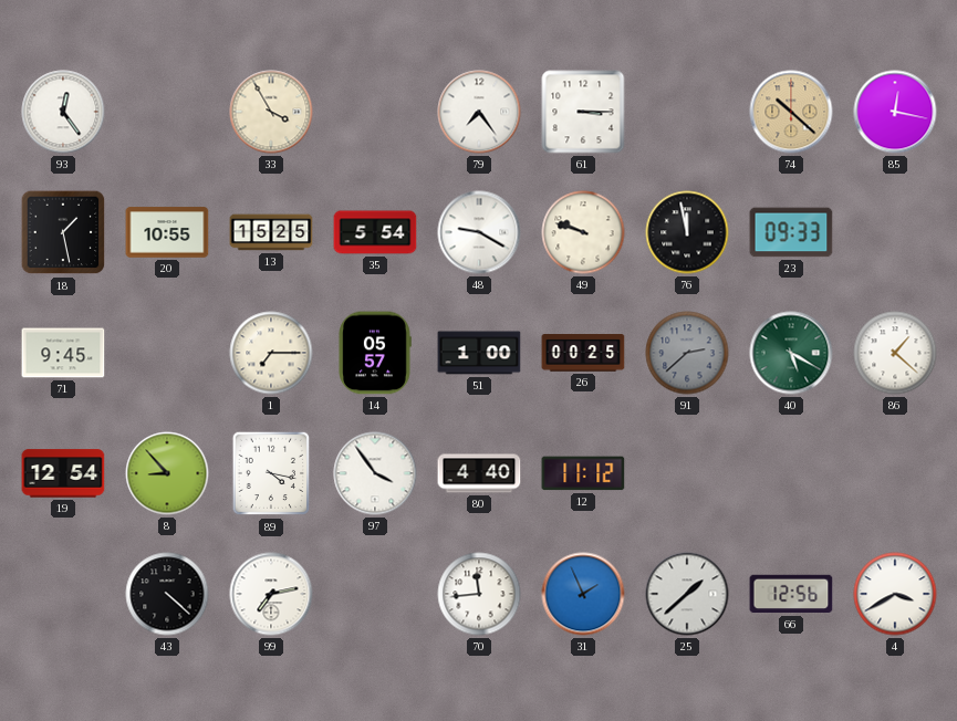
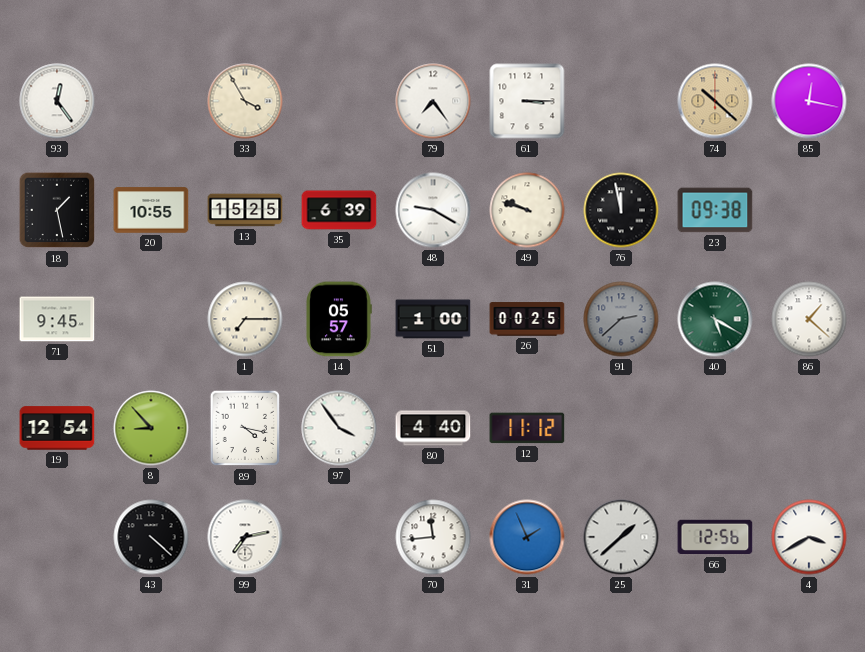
35: 5:54 -> 6:39
23: 09:33 -> 09:38
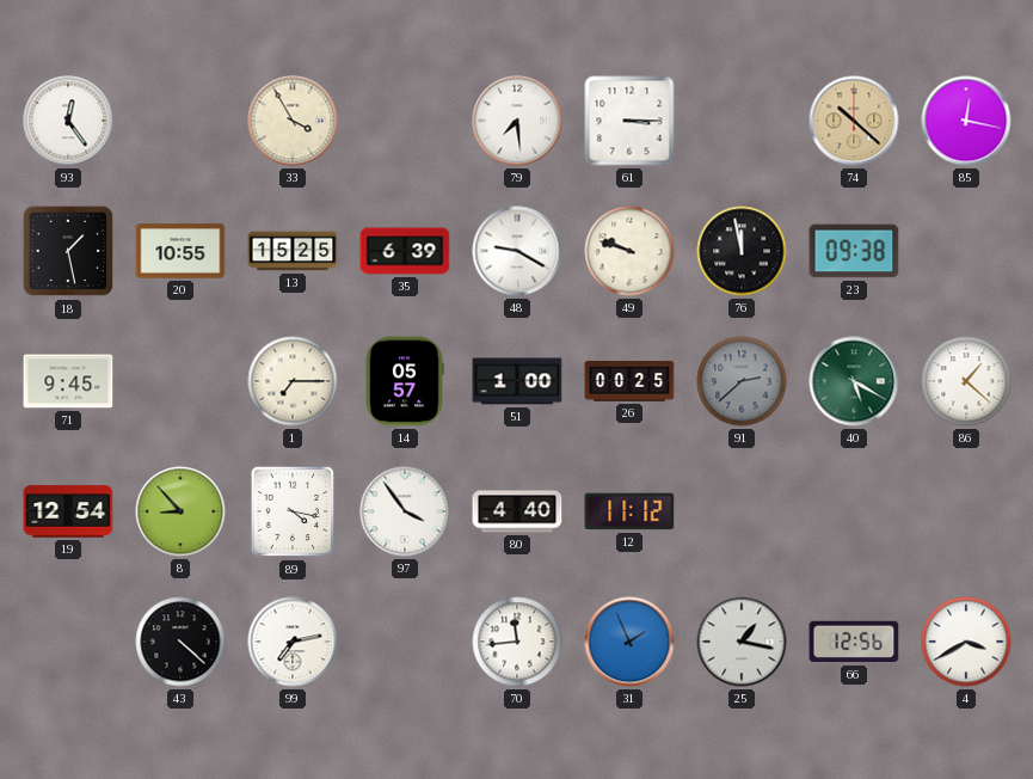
79: 7:24 -> 7:29
25: 1:38 -> 1:17
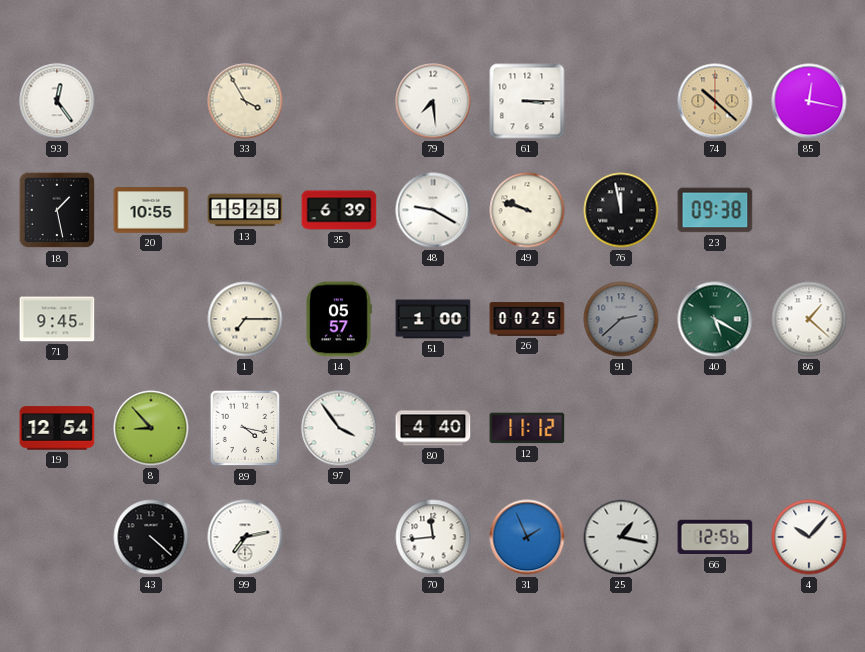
4: 3:40 -> 10:07
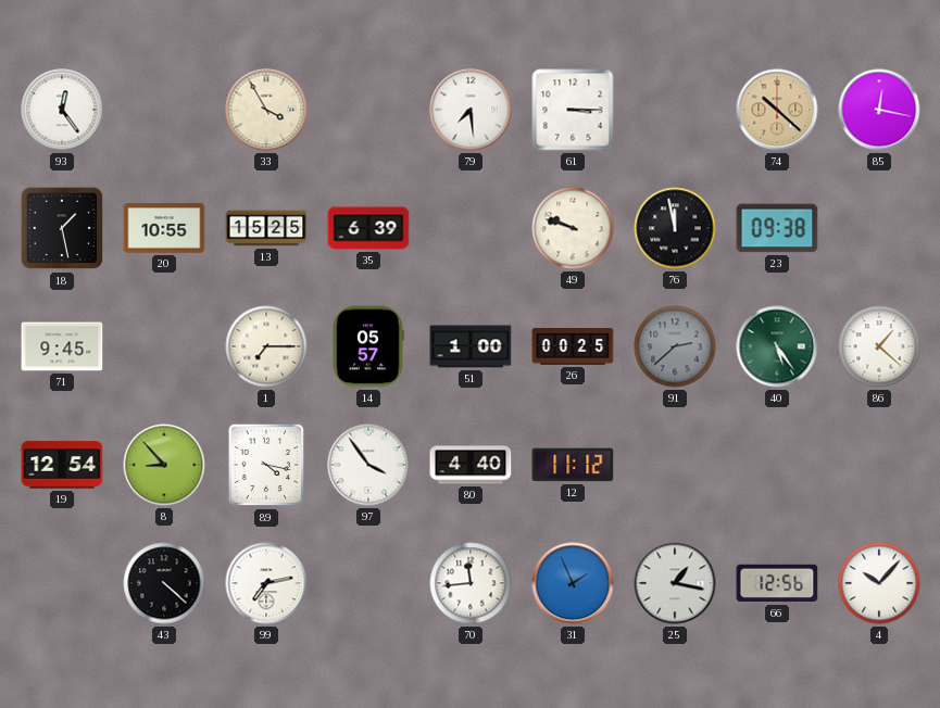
48: 9:20 -> none
40: 5:20 -> 5:24
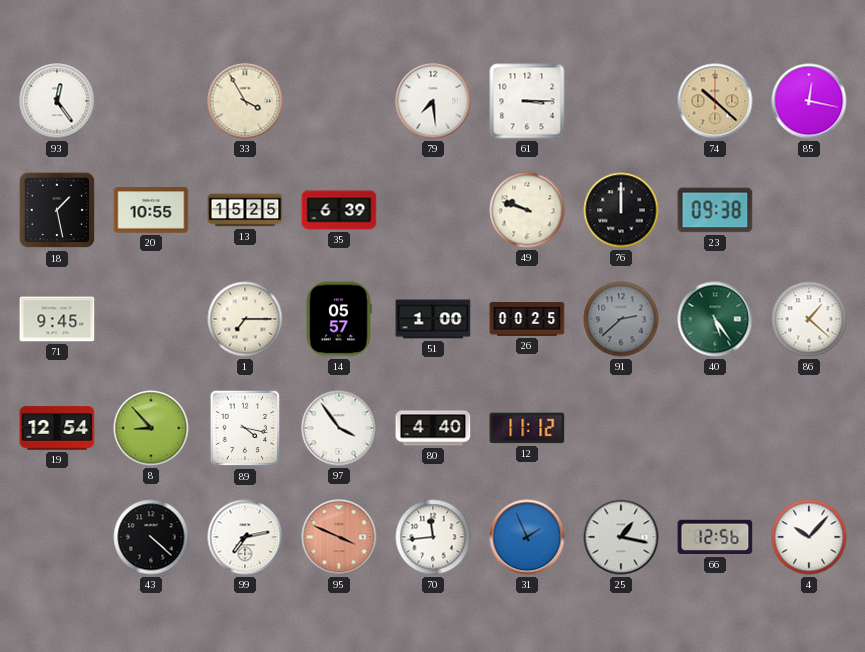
76: 11:58 -> 12:00
95: none -> 3:49
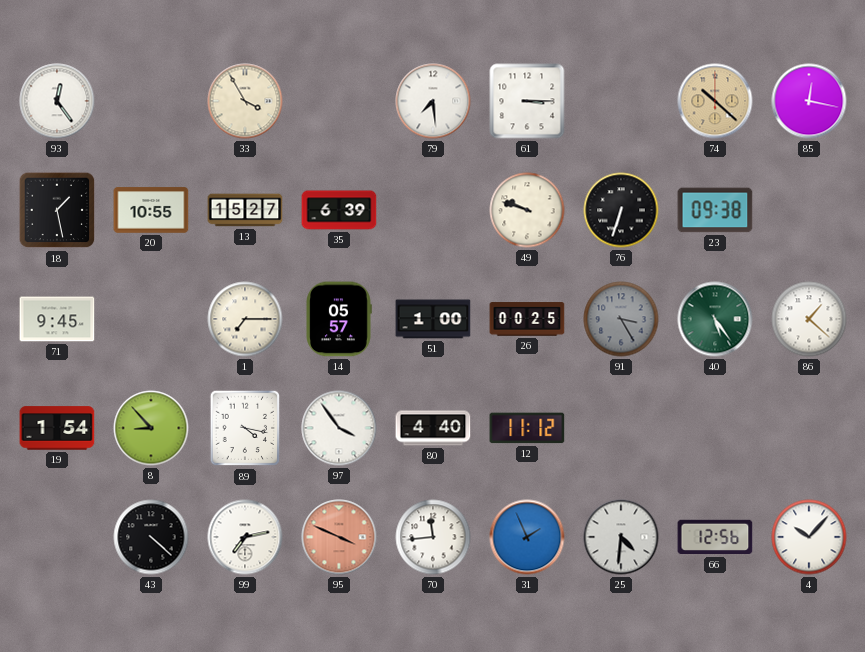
13: 15:25 -> 15:27
76: 12:00 -> 6:33
91: 2:38 -> 3:25
19: 12:54 -> 1:54
25: 1:17 -> 4:31
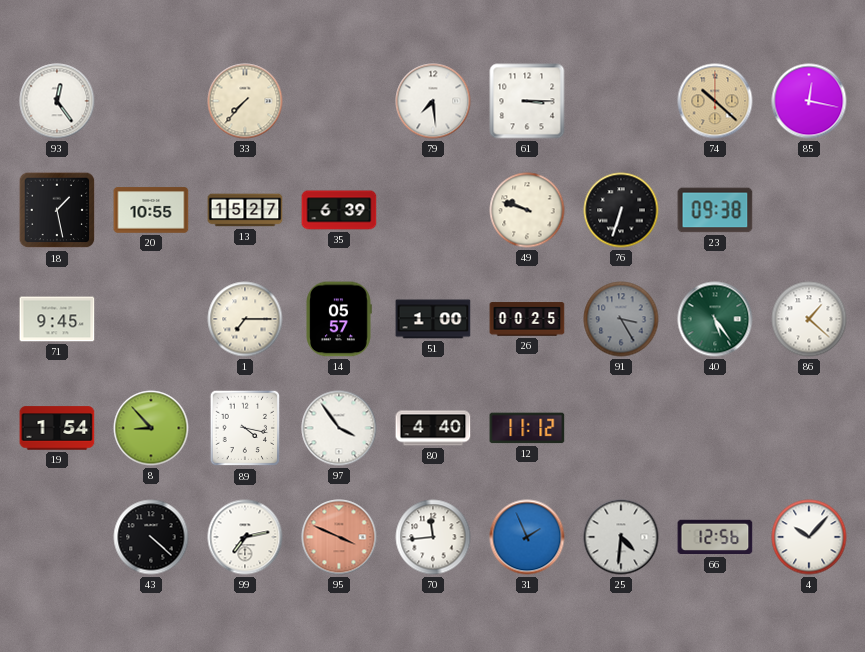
33: 3:55 -> 7:37
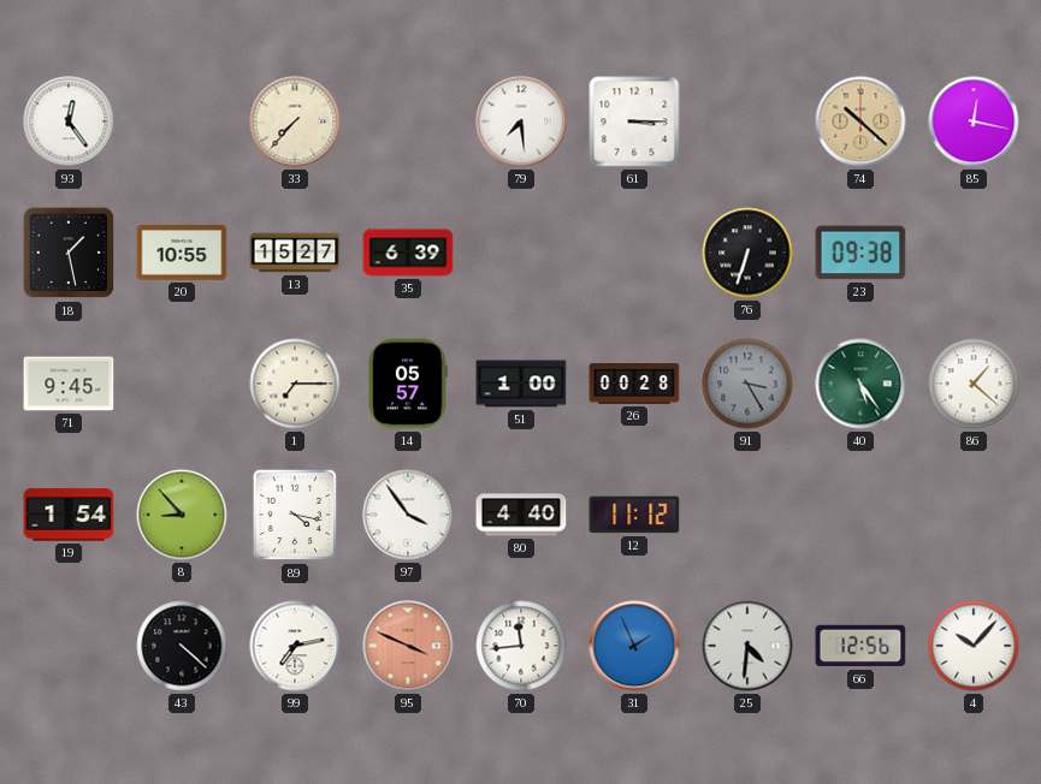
49: 9:48 -> none
26: 00:25 -> 00:28
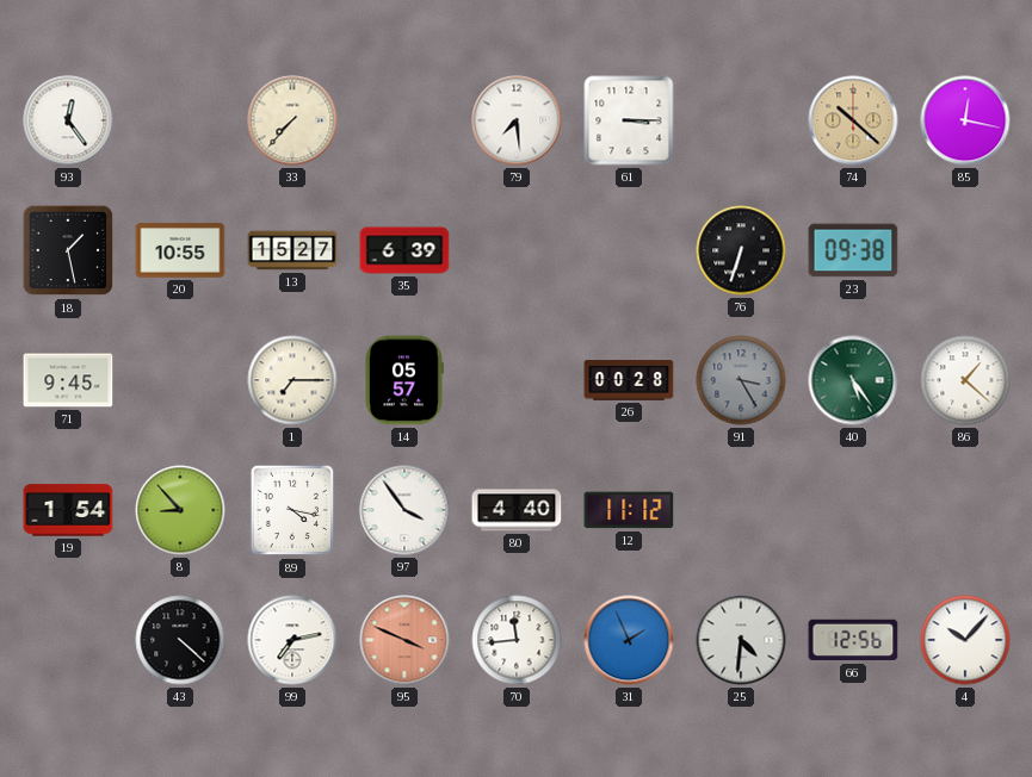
51: 1:00 -> none
